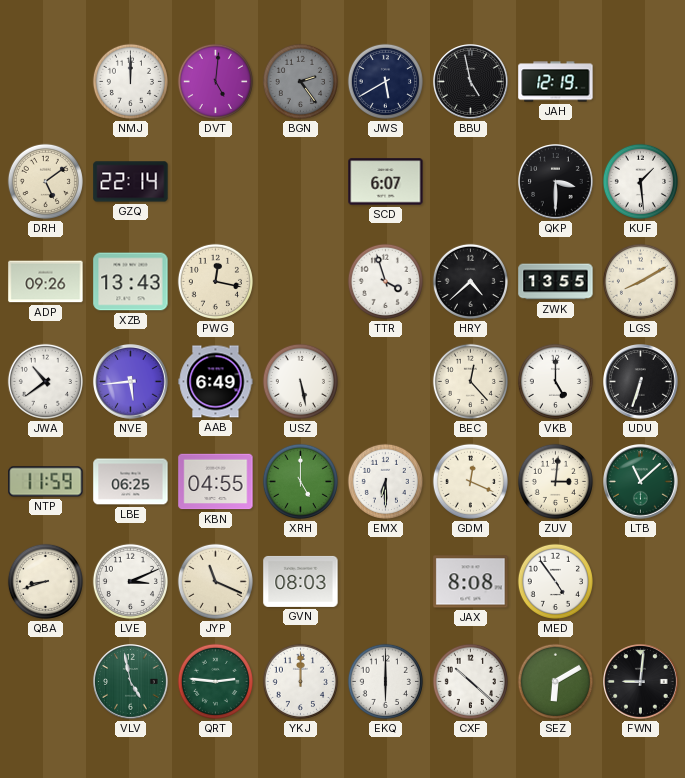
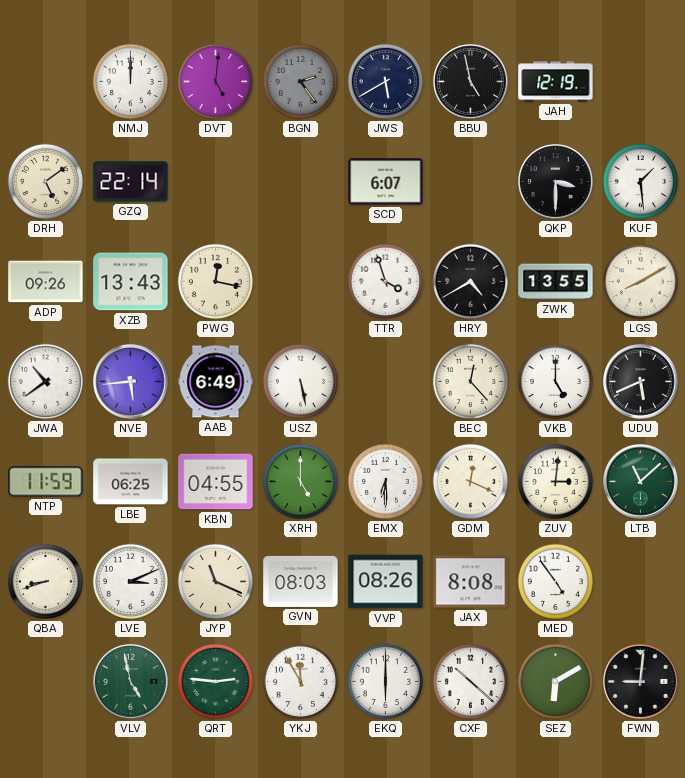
HRY: 4:38 -> 4:40
UDU: 6:33 -> 5:41
VVP: none -> 08:26
YKJ: 12:00 -> 11:55
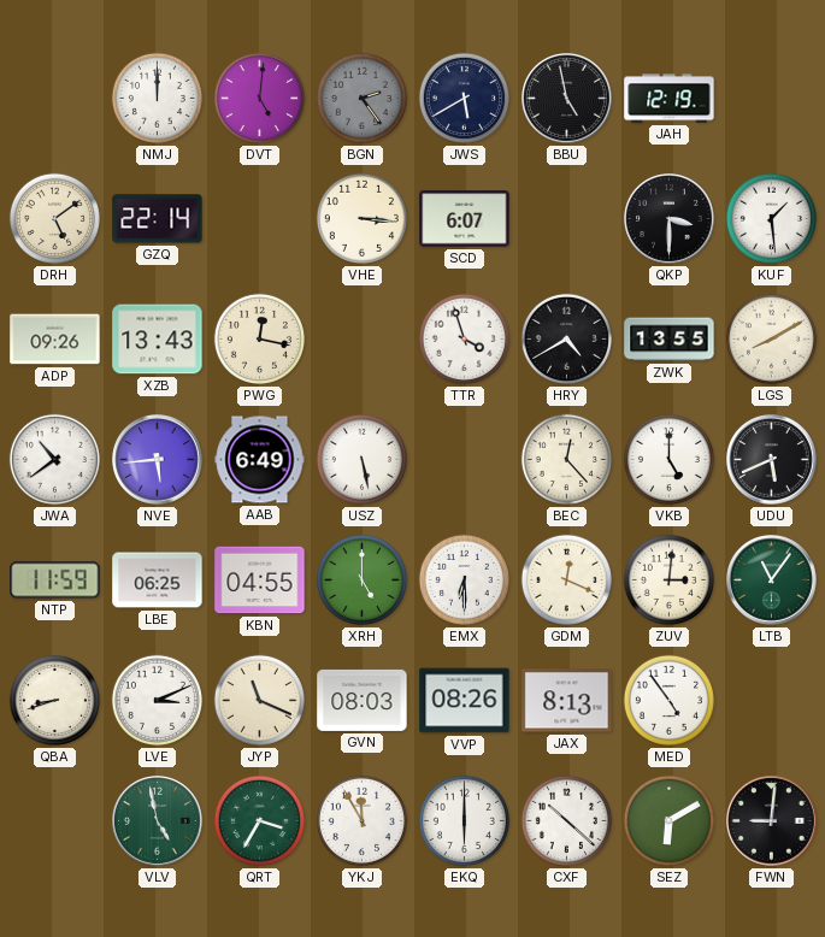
VHE: none -> 3:16
LTB: 11:08 -> 11:06
JAX: 8:08 -> 8:13
QRT: 2:46 -> 3:35
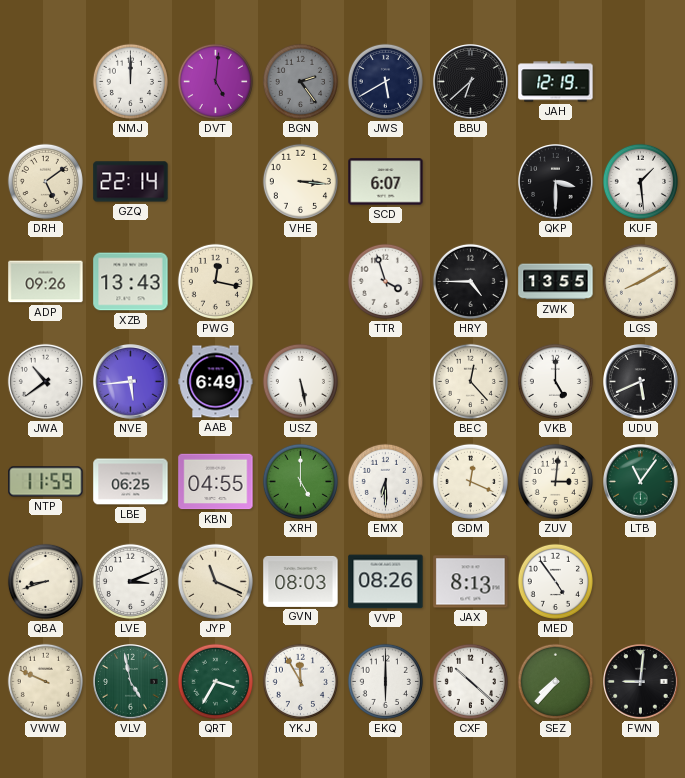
BBU: 4:58 -> 6:38
HRY: 4:40 -> 4:45
VWW: none -> 9:49
SEZ: 6:10 -> 7:37
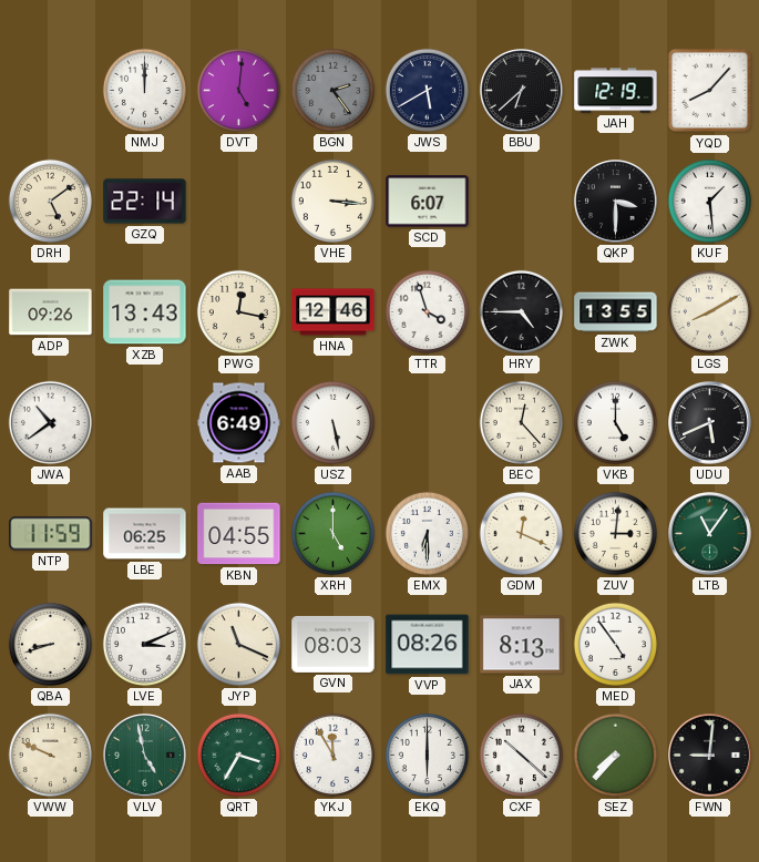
YQD: none -> 8:07
HNA: none -> 12:46
NVE: 5:44 -> none
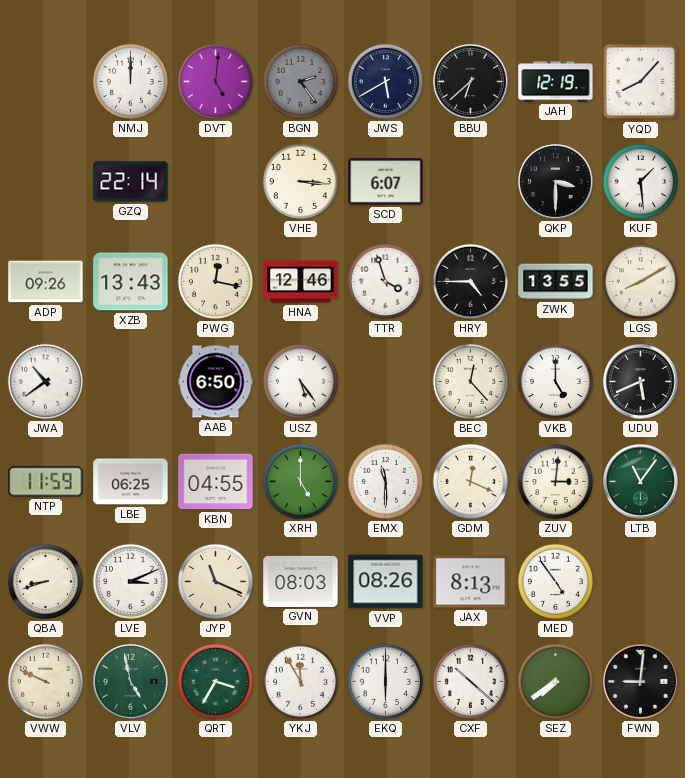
DRH: 5:09 -> none
AAB: 6:49 -> 6:50
USZ: 5:28 -> 5:24
EMX: 6:30 -> 11:30
SEZ: 7:37 -> 7:39
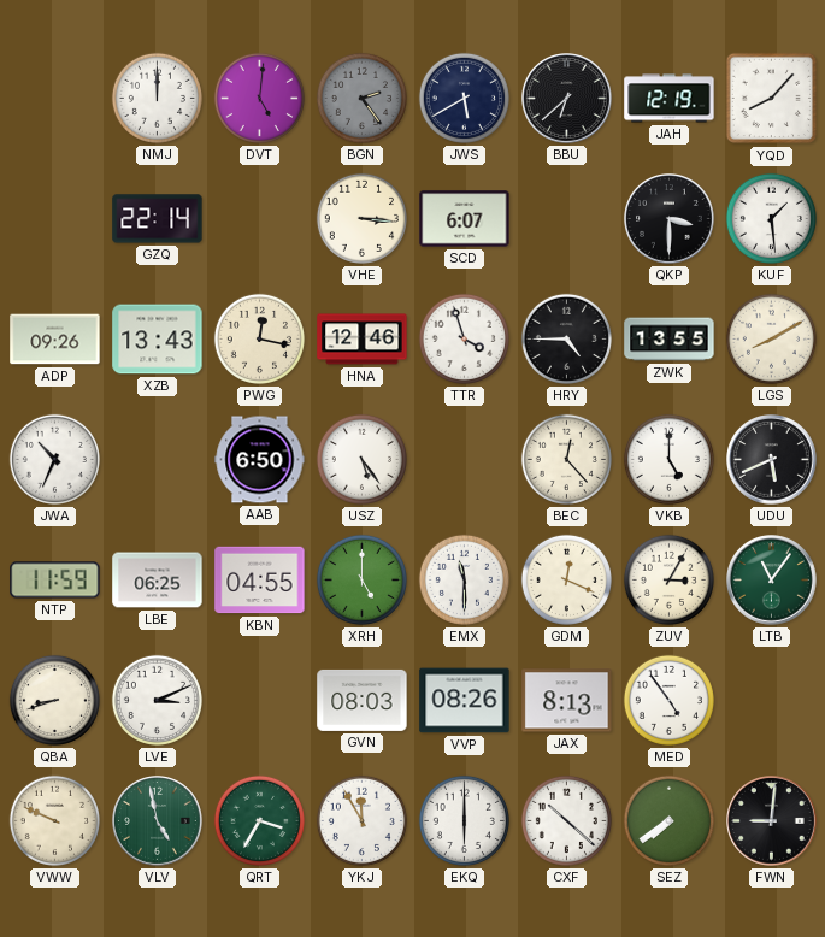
JWA: 10:39 -> 10:34
ZUV: 3:01 -> 3:05
JYP: 11:19 -> none
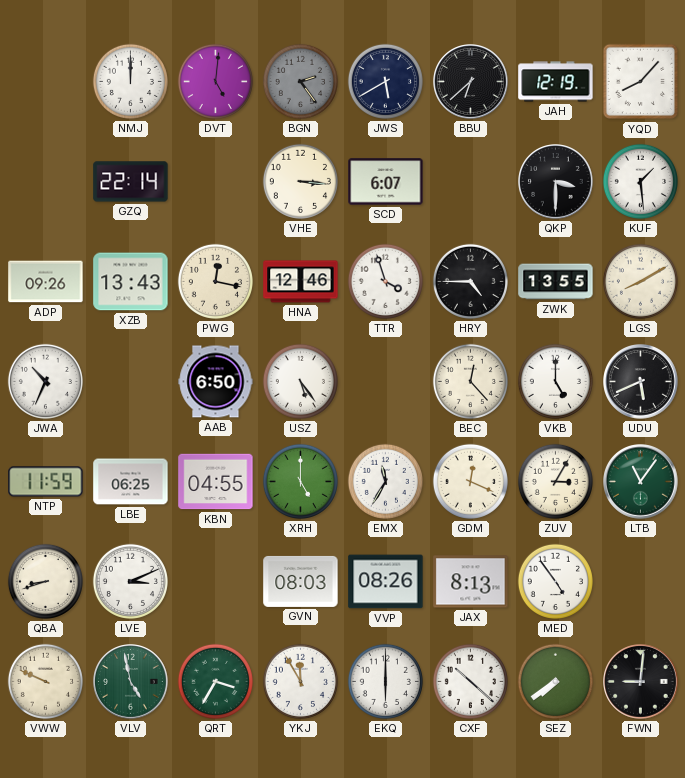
EMX: 11:30 -> 11:35
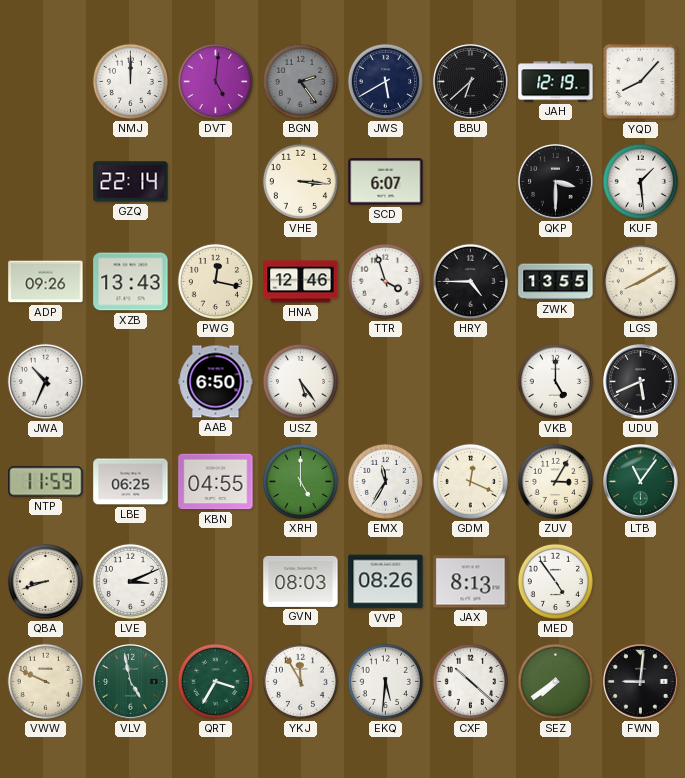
BEC: 12:23 -> none
EKQ: 6:00 -> 5:31
